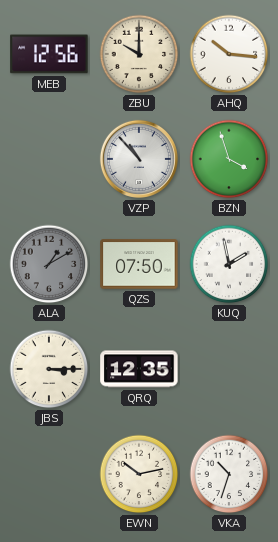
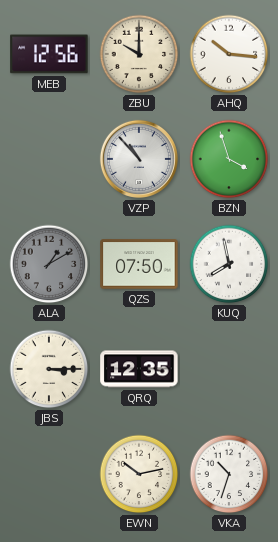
KUQ: 1:58 -> 7:58
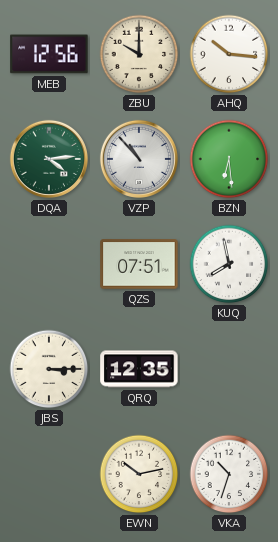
DQA: none -> 4:14
BZN: 3:57 -> 6:29
ALA: 1:10 -> none
QZS: 07:50 -> 07:51
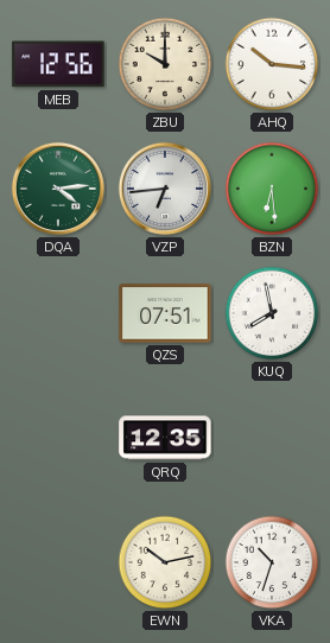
VZP: 10:53 -> 6:44
JBS: 3:15 -> none
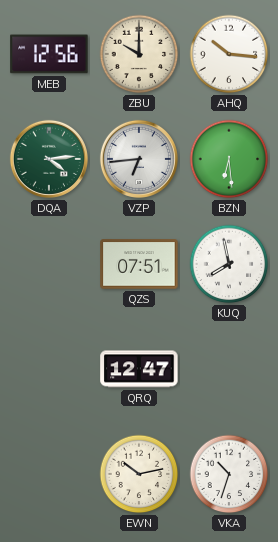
QRQ: 12:35 -> 12:47
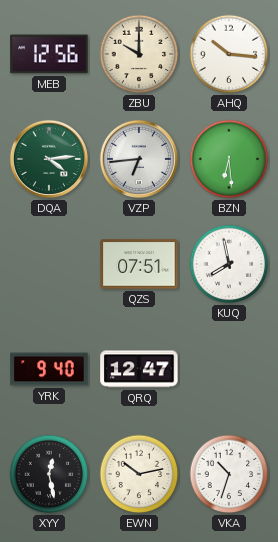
YRK: none -> 9:40
XYY: none -> 12:28
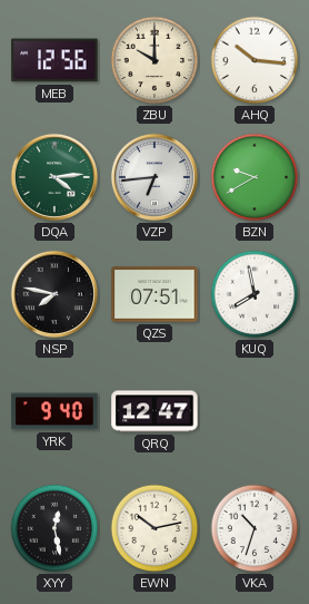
BZN: 6:29 -> 9:40
NSP: none -> 7:47
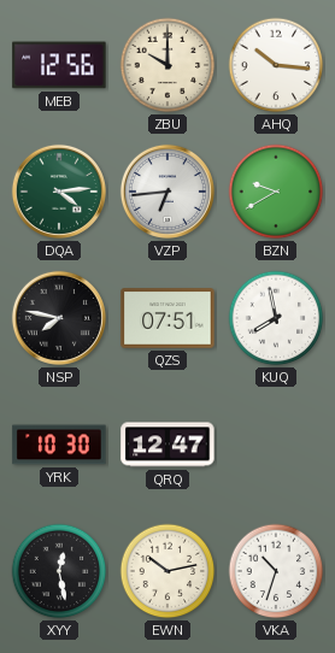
YRK: 9:40 -> 10:30
